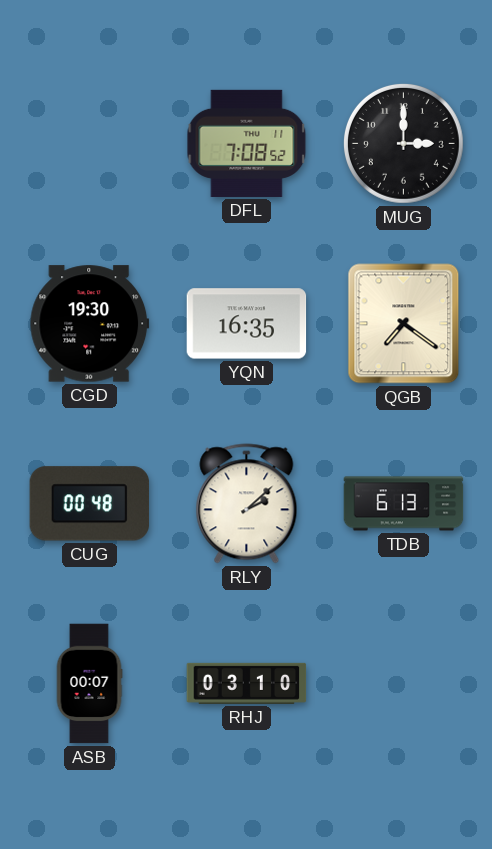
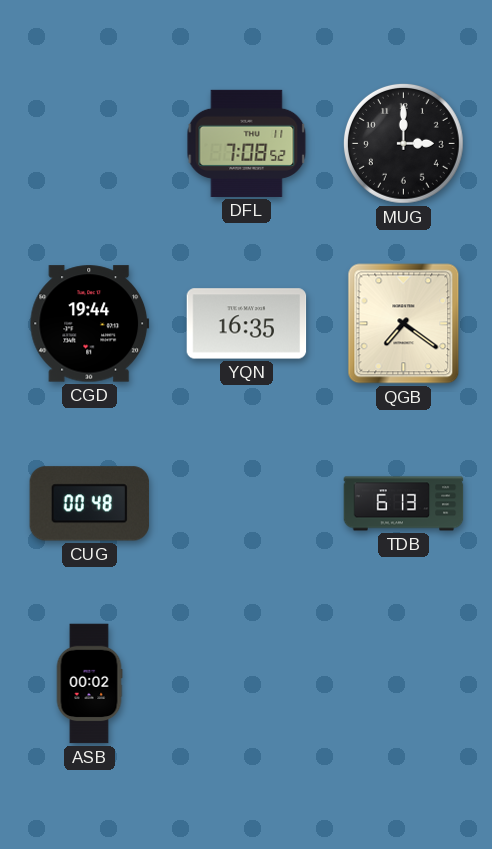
CGD: 19:30 -> 19:44
RLY: 2:08 -> none
ASB: 00:07 -> 00:02
RHJ: 03:10 -> none
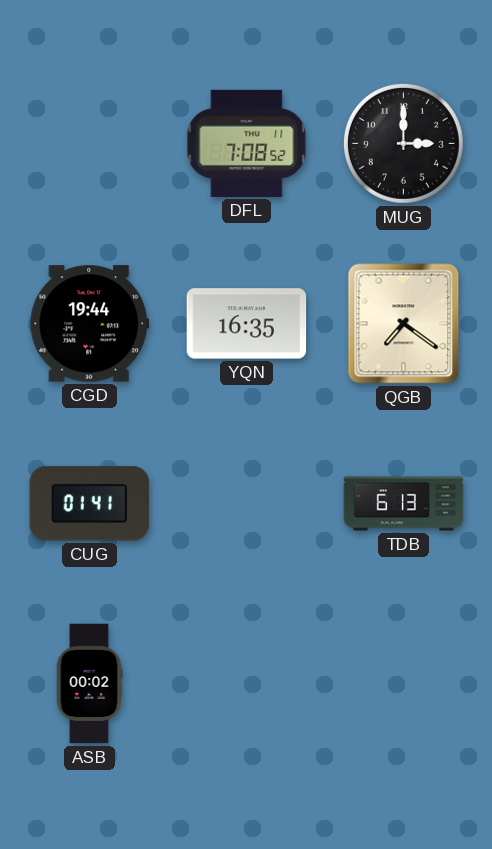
CUG: 00:48 -> 01:41
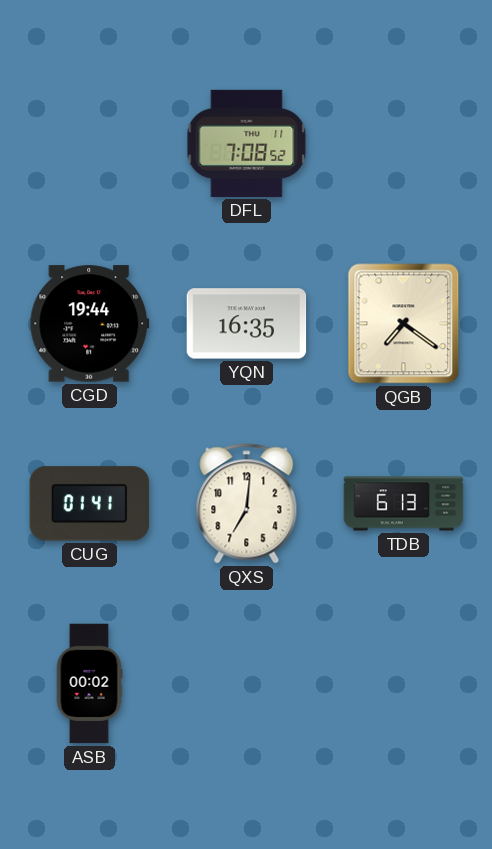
MUG: 3:00 -> none
QXS: none -> 7:01
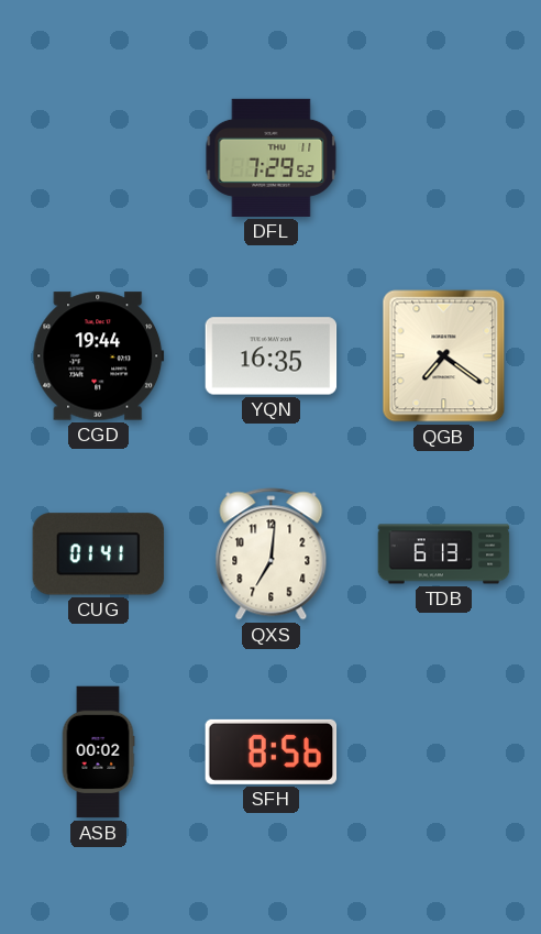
DFL: 7:08 -> 7:29
SFH: none -> 8:56
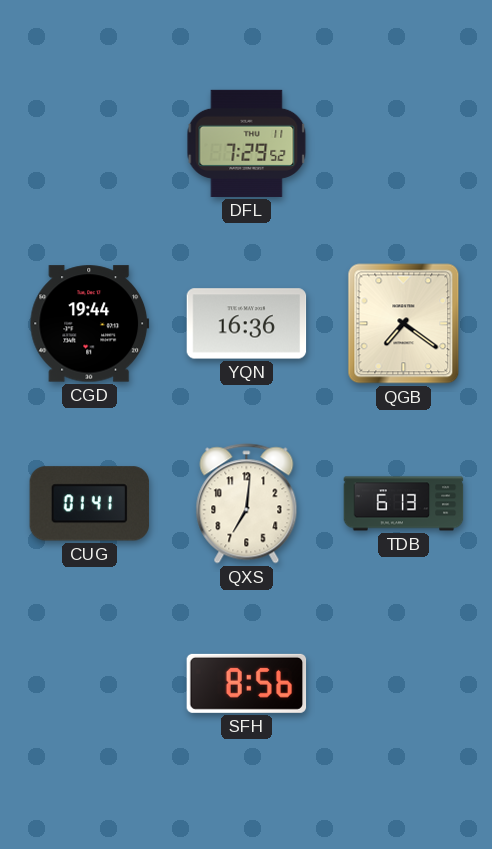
YQN: 16:35 -> 16:36
ASB: 00:02 -> none
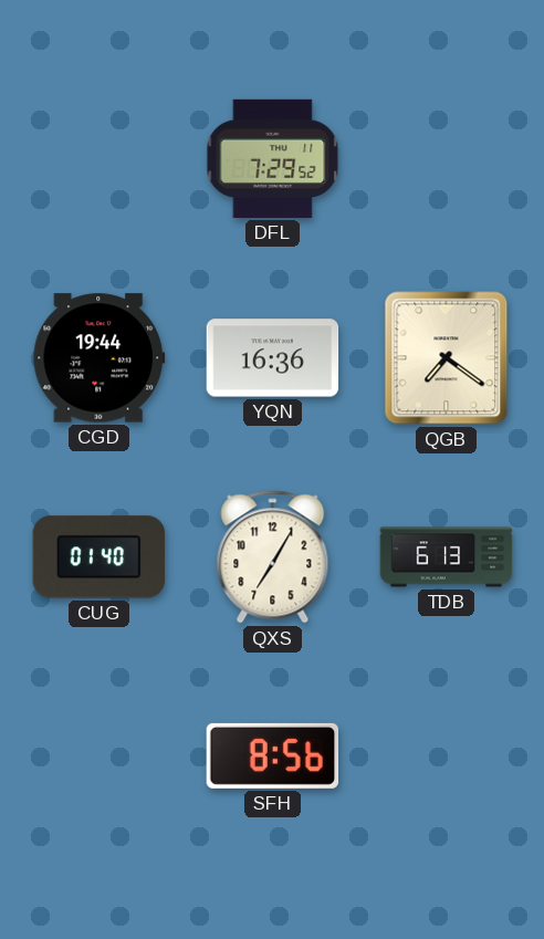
CUG: 01:41 -> 01:40
QXS: 7:01 -> 7:05
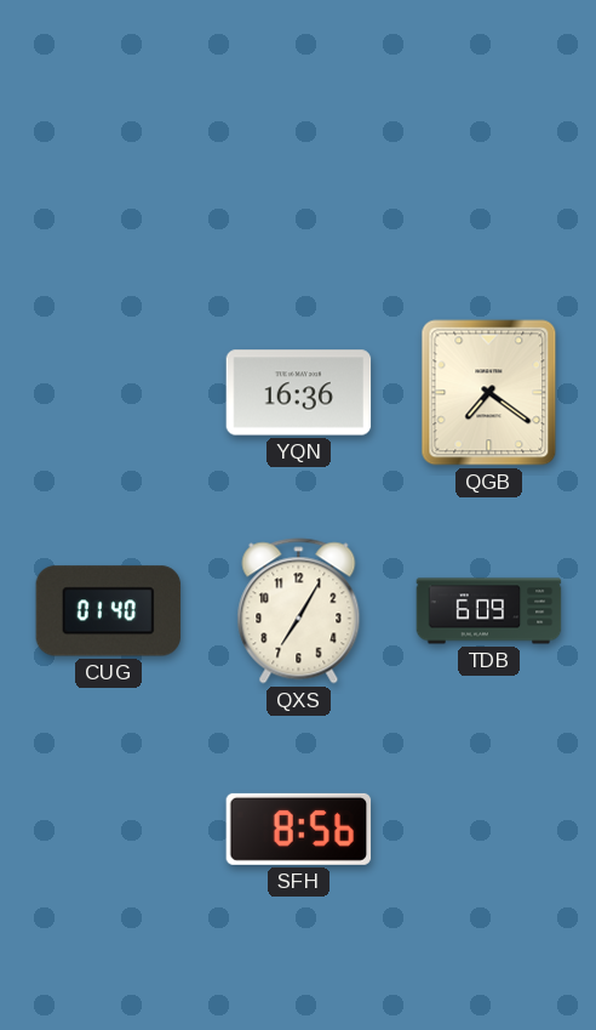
DFL: 7:29 -> none
CGD: 19:44 -> none
TDB: 6:13 -> 6:09
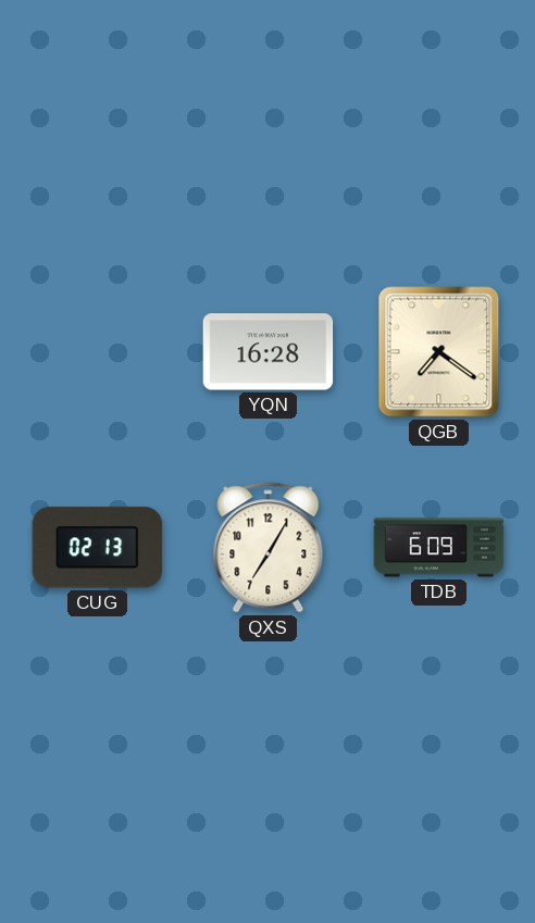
YQN: 16:36 -> 16:28
CUG: 01:40 -> 02:13
SFH: 8:56 -> none
